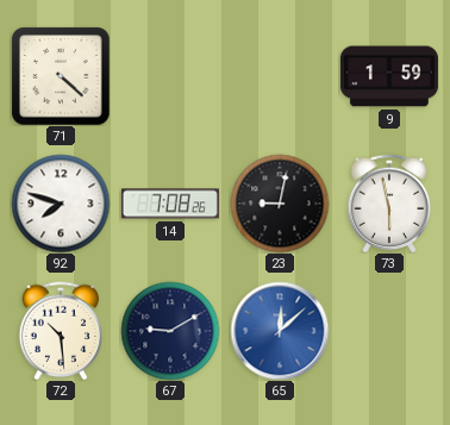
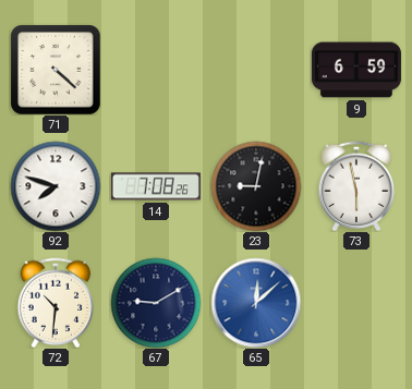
9: 1:59 -> 6:59
72: 10:29 -> 10:31
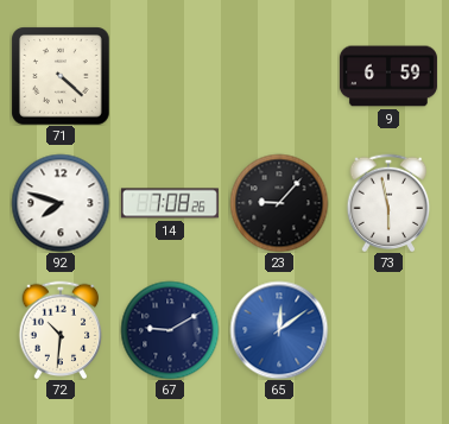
23: 9:02 -> 9:07
65: 12:08 -> 12:09
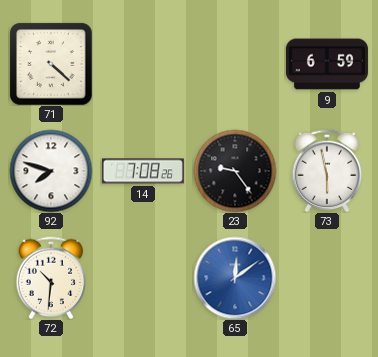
23: 9:07 -> 9:24
67: 9:10 -> none
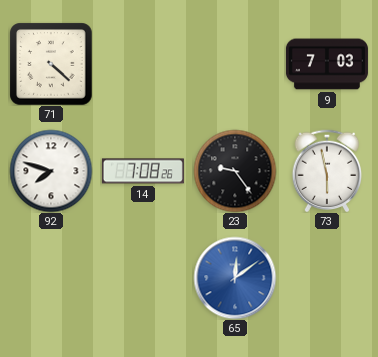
9: 6:59 -> 7:03
72: 10:31 -> none
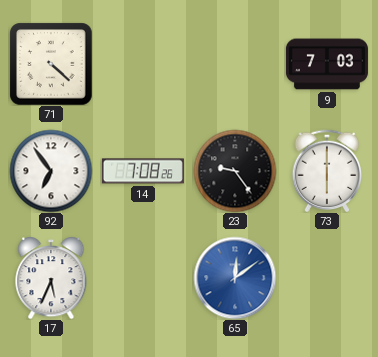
92: 7:48 -> 6:54
73: 5:58 -> 6:00
17: none -> 5:34
